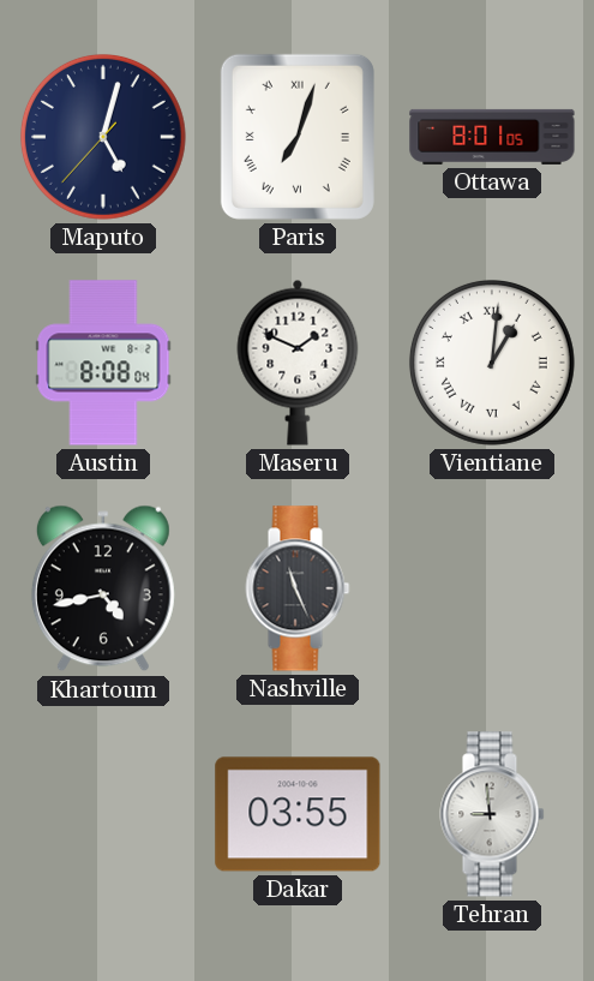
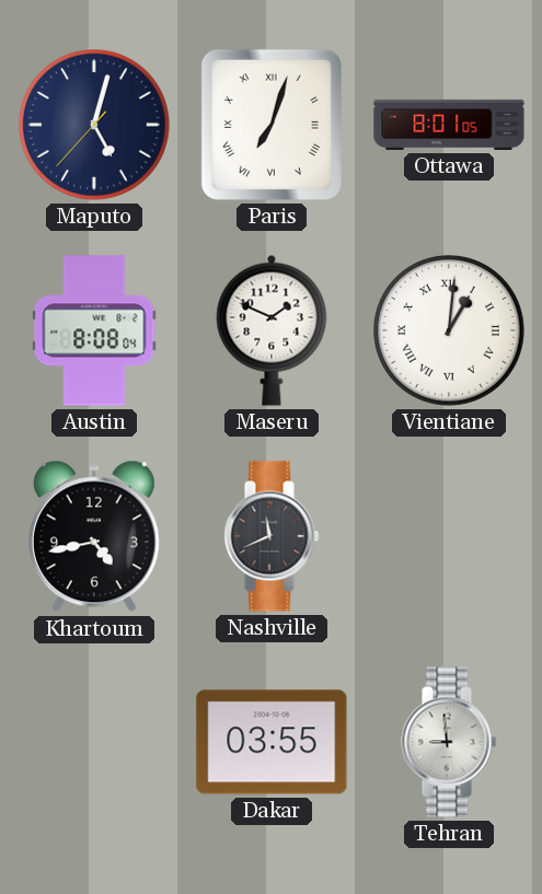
Nashville: 11:26 -> 11:41
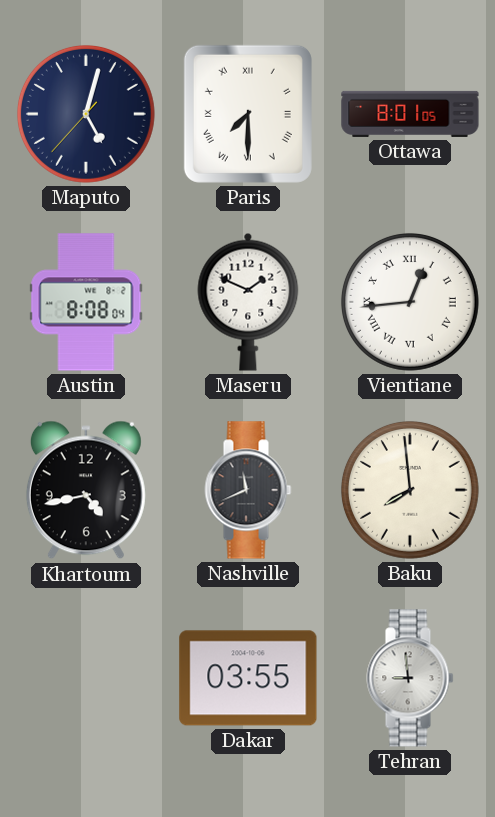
Paris: 7:03 -> 7:30
Vientiane: 1:01 -> 12:44
Baku: none -> 7:59
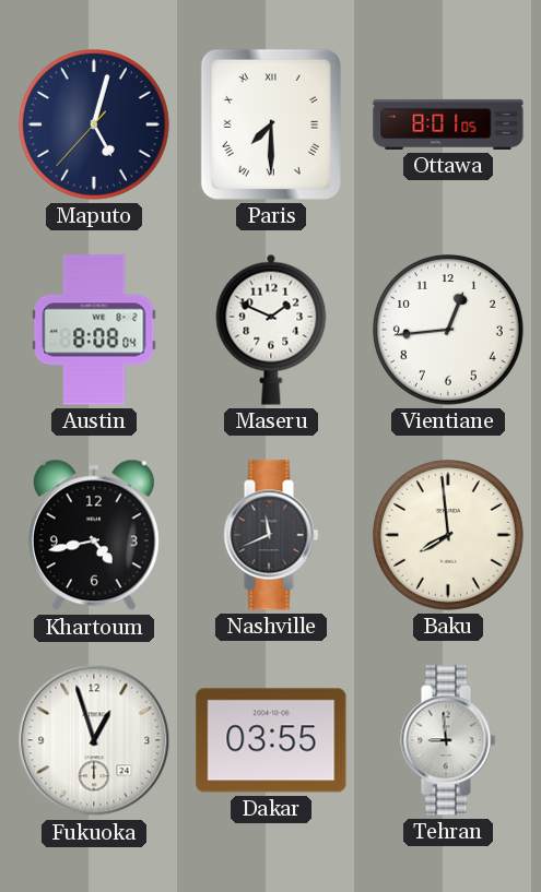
Vientiane numerals: Roman -> Arabic
Fukuoka: none -> 12:57
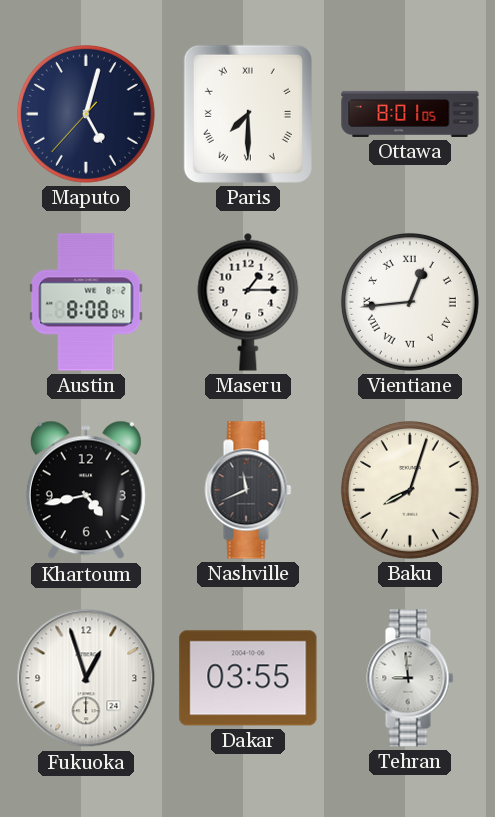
Maseru: 1:49 -> 1:15
Vientiane numerals: Arabic -> Roman
Baku: 7:59 -> 8:03
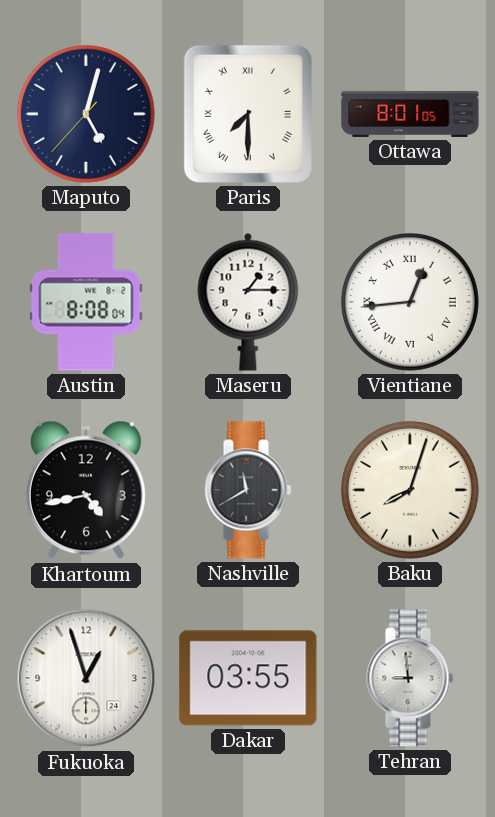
Nashville: 11:41 -> 11:40
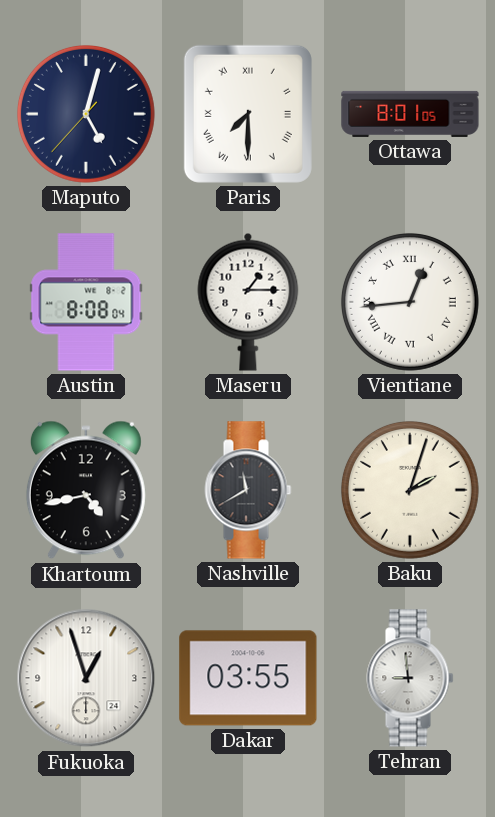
Baku: 8:03 -> 2:03
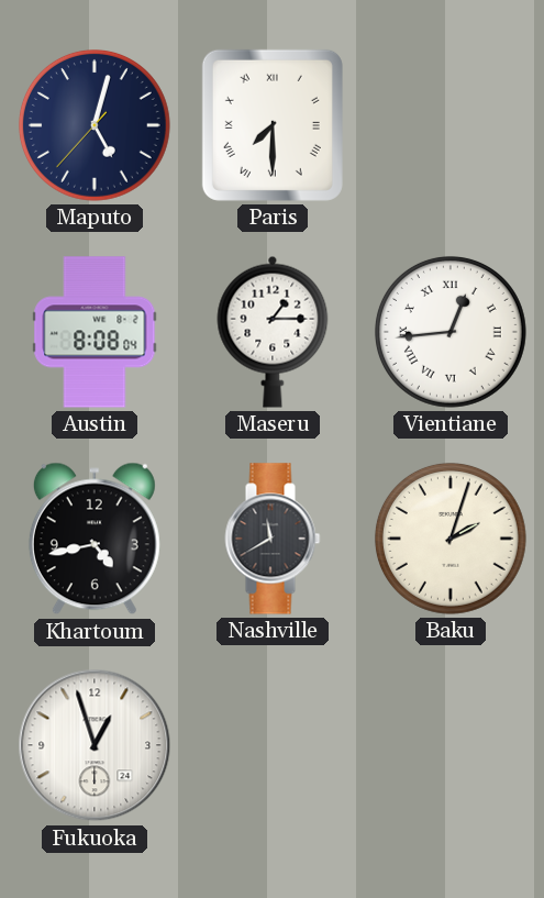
Ottawa: 8:01 -> none
Dakar: 03:55 -> none
Tehran: 8:59 -> none
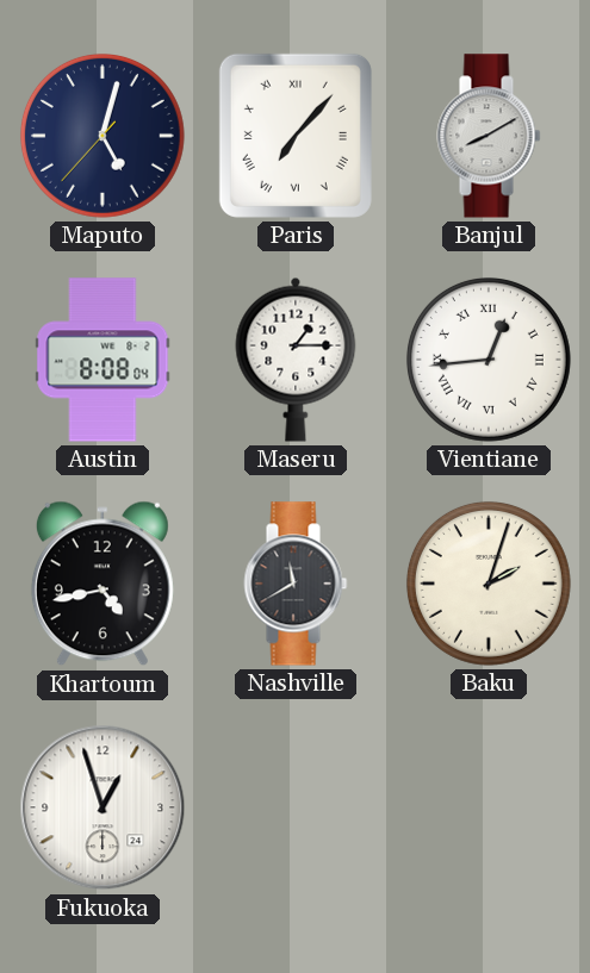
Paris: 7:30 -> 7:07
Banjul: none -> 8:10
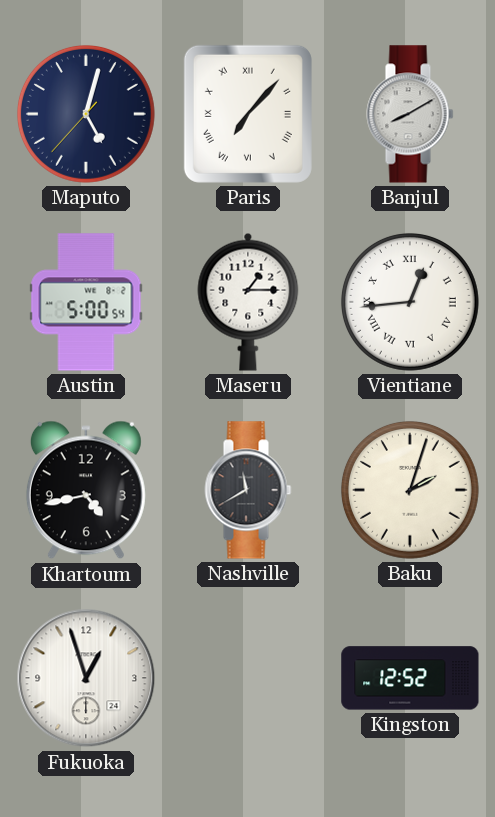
Austin: 8:08 -> 5:00
Kingston: none -> 12:52
